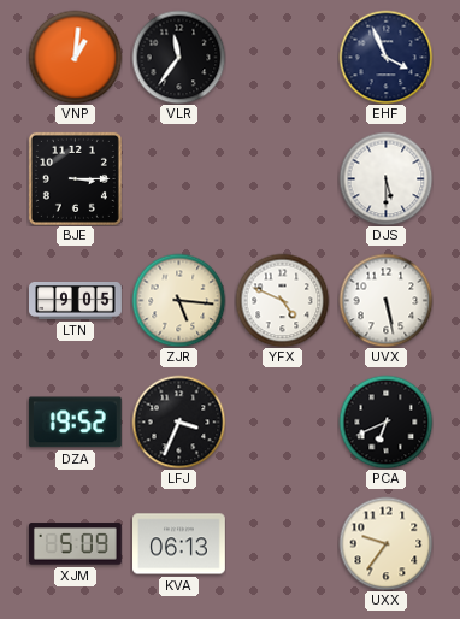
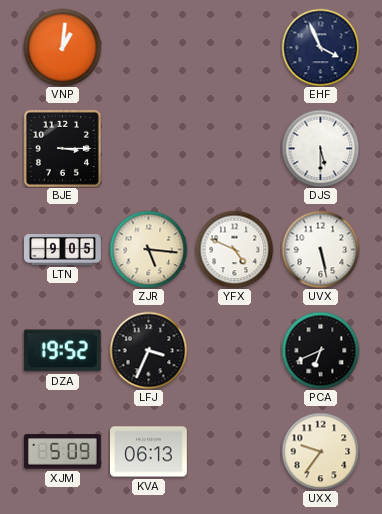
VLR: 11:36 -> none
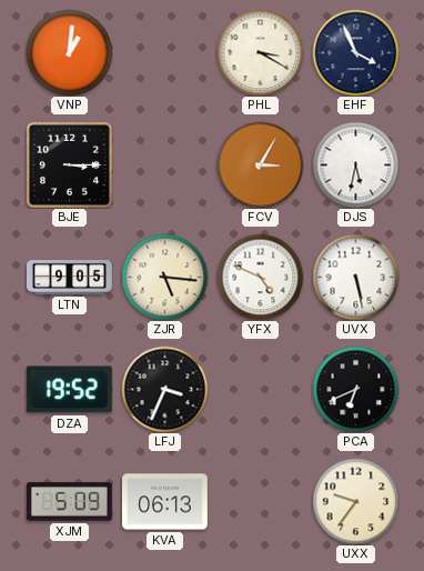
PHL: none -> 3:20
FCV: none -> 3:05
DJS: 5:30 -> 5:32
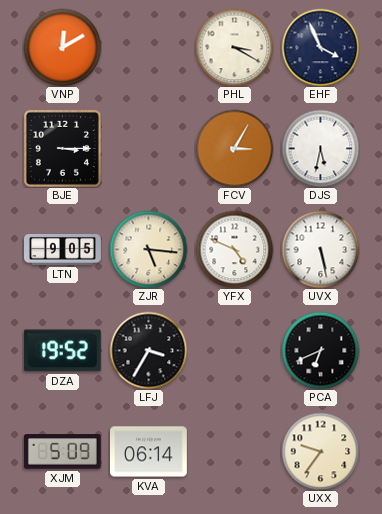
VNP: 1:01 -> 12:10
LFJ: 3:34 -> 3:35
KVA: 06:13 -> 06:14
